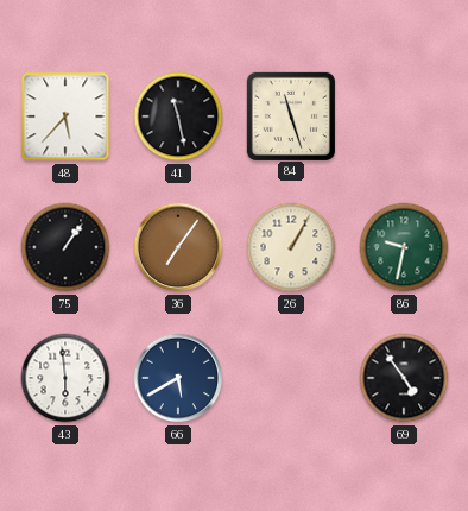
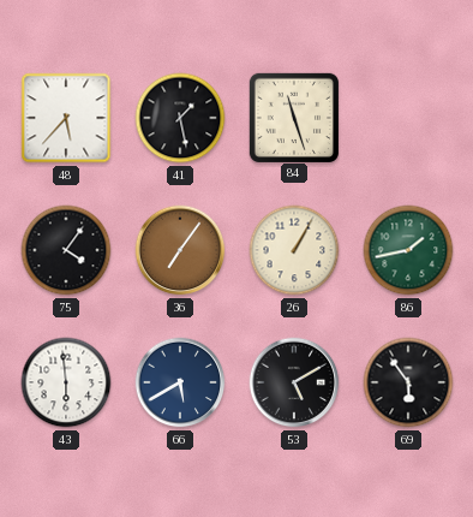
41: 11:28 -> 1:28
75: 1:06 -> 4:06
86: 9:32 -> 1:43
53: none -> 5:10
69: 4:54 -> 5:54
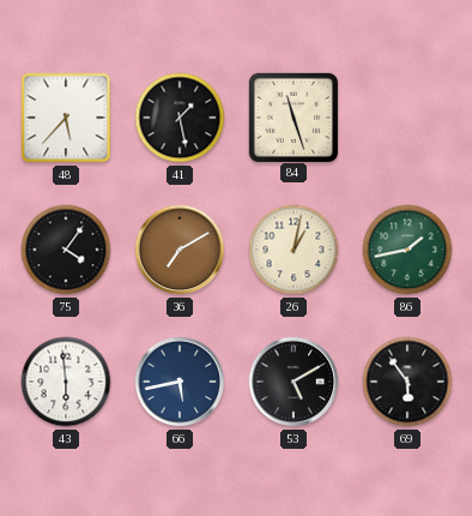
36: 7:06 -> 7:10
26: 1:05 -> 1:02
66: 5:40 -> 5:43
